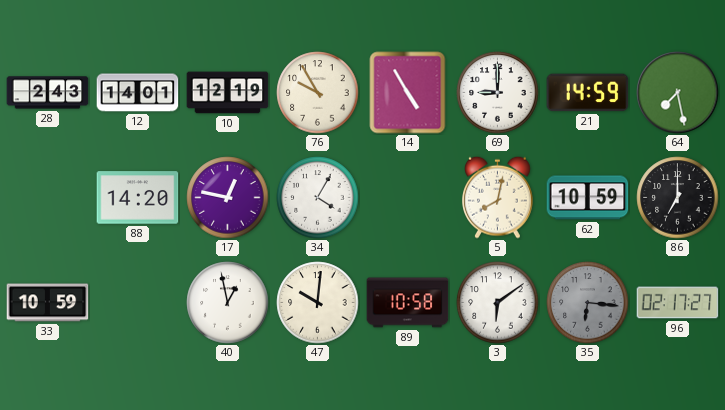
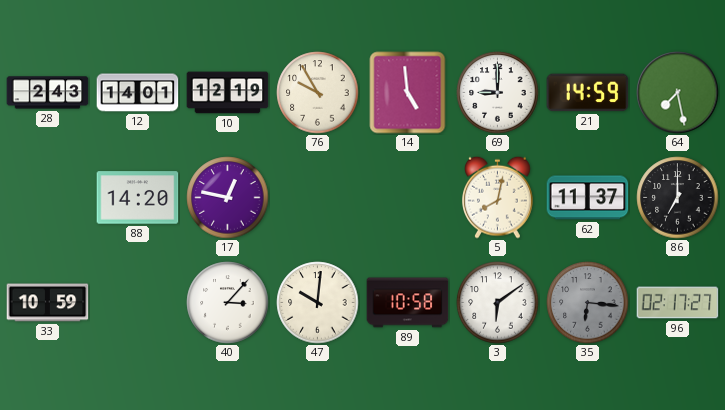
14: 4:55 -> 4:59
34: 4:05 -> none
62: 10:59 -> 11:37
40: 12:58 -> 3:07
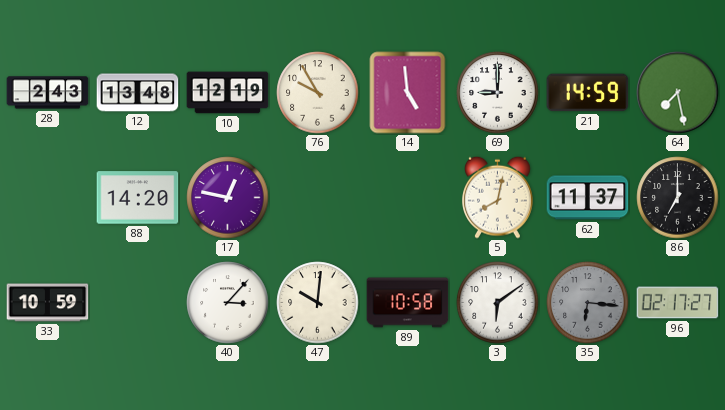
12: 14:01 -> 13:48
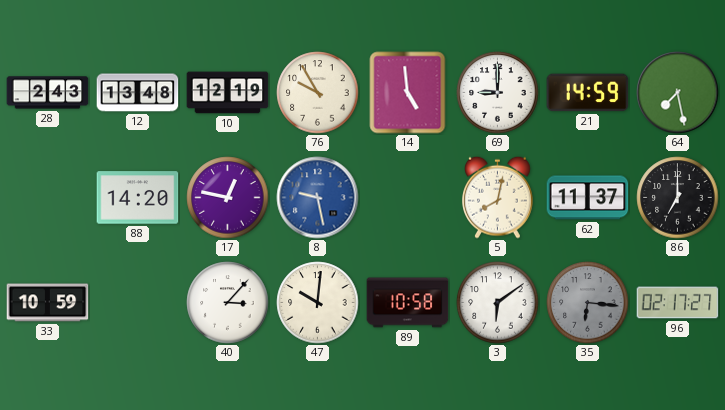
8: none -> 9:28
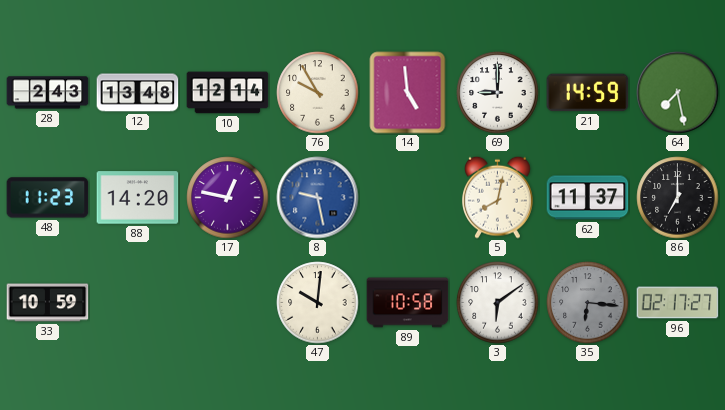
10: 12:19 -> 12:14
48: none -> 11:23
40: 3:07 -> none
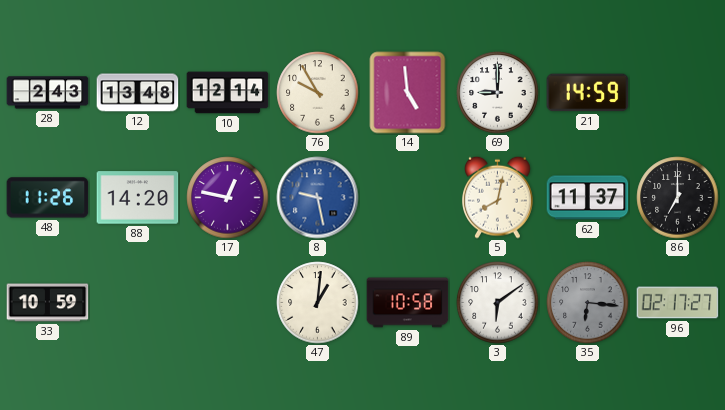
64: 7:28 -> none
48: 11:23 -> 11:26
47: 10:01 -> 1:01
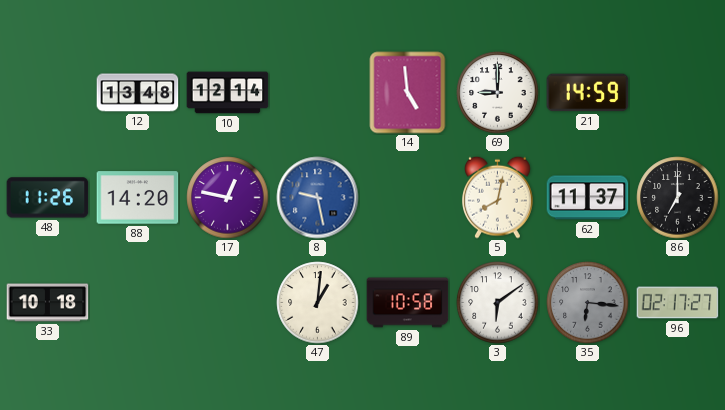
28: 2:43 -> none
76: 9:55 -> none
33: 10:59 -> 10:18
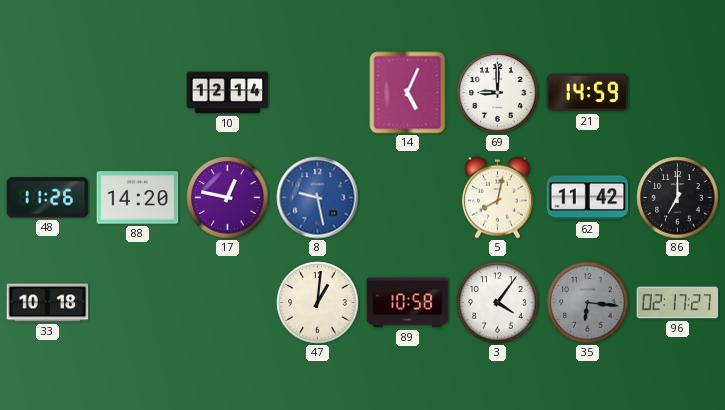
12: 13:48 -> none
14: 4:59 -> 5:04
62: 11:37 -> 11:42
3: 6:09 -> 4:06
